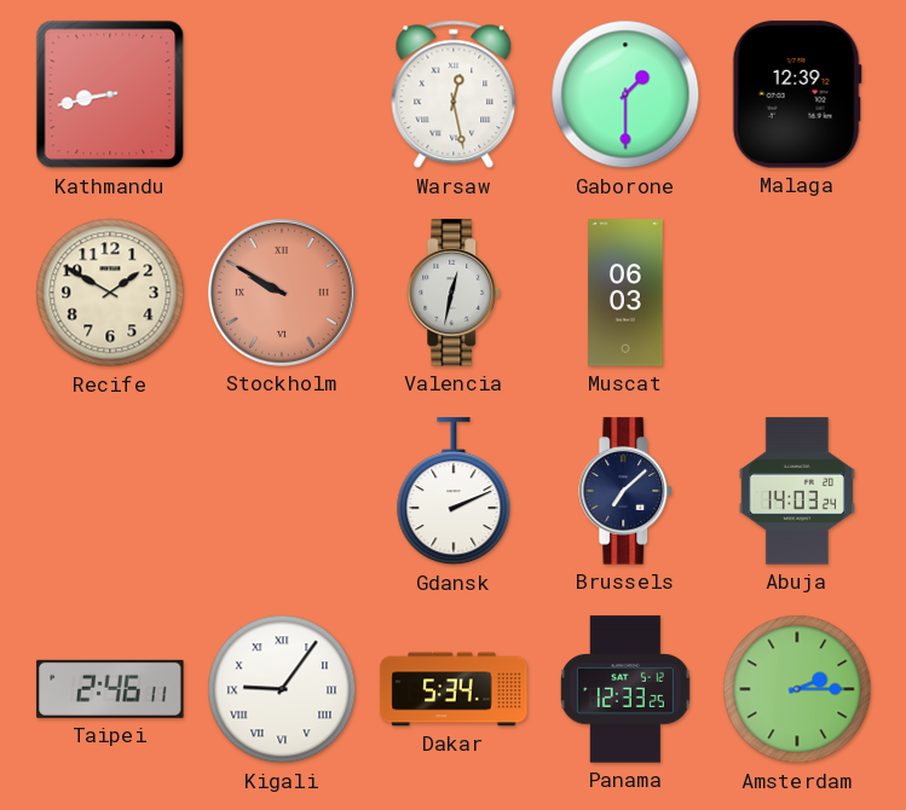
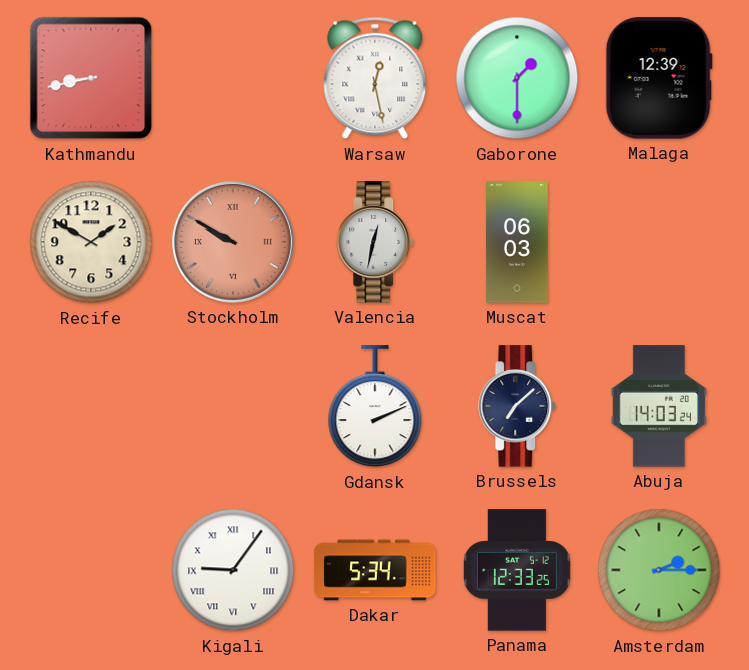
Taipei: 2:46 -> none
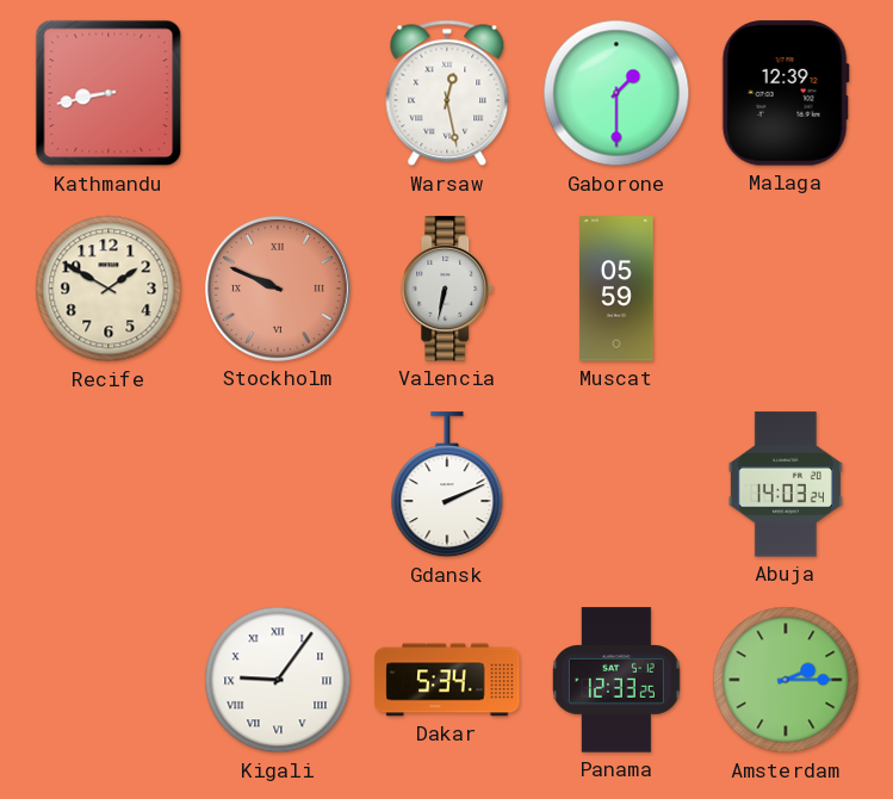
Stockholm: 9:50 -> 9:49
Valencia: 12:32 -> 6:32
Muscat: 06:03 -> 05:59
Brussels: 7:08 -> none
